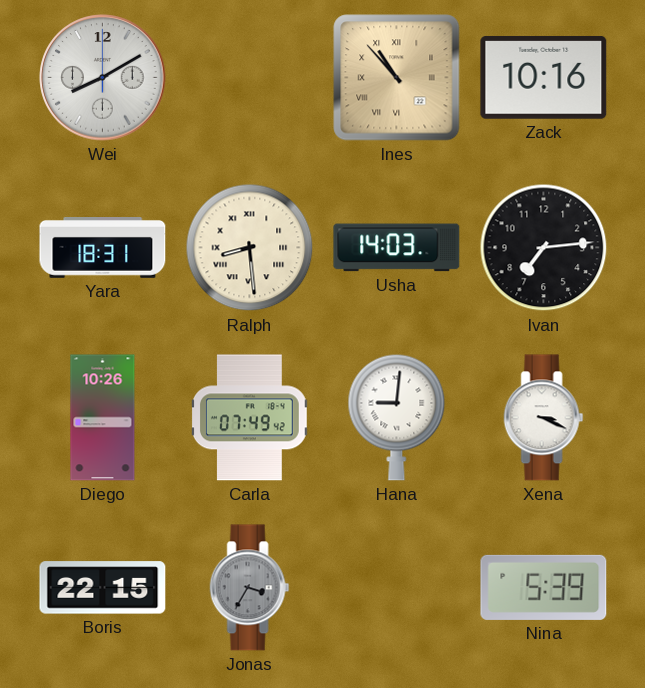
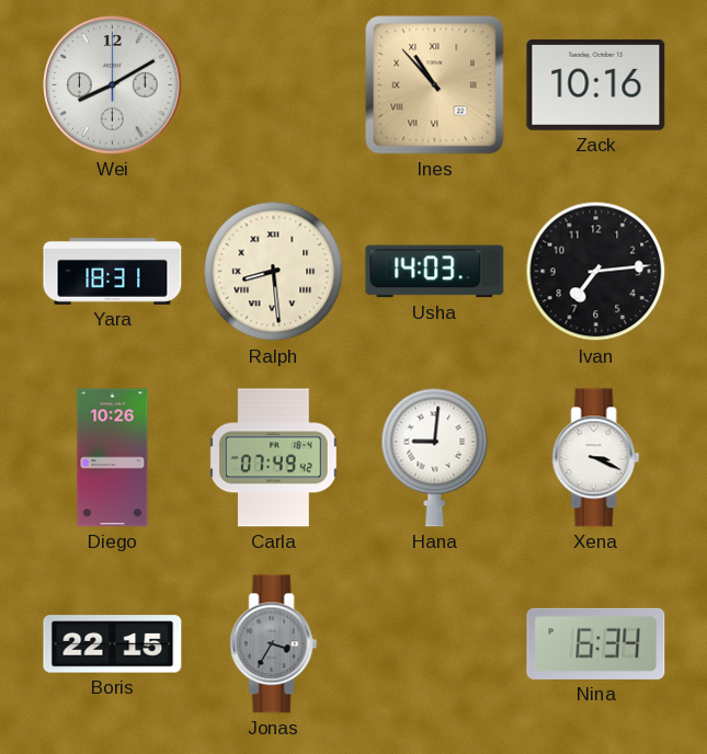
Nina: 5:39 -> 6:34
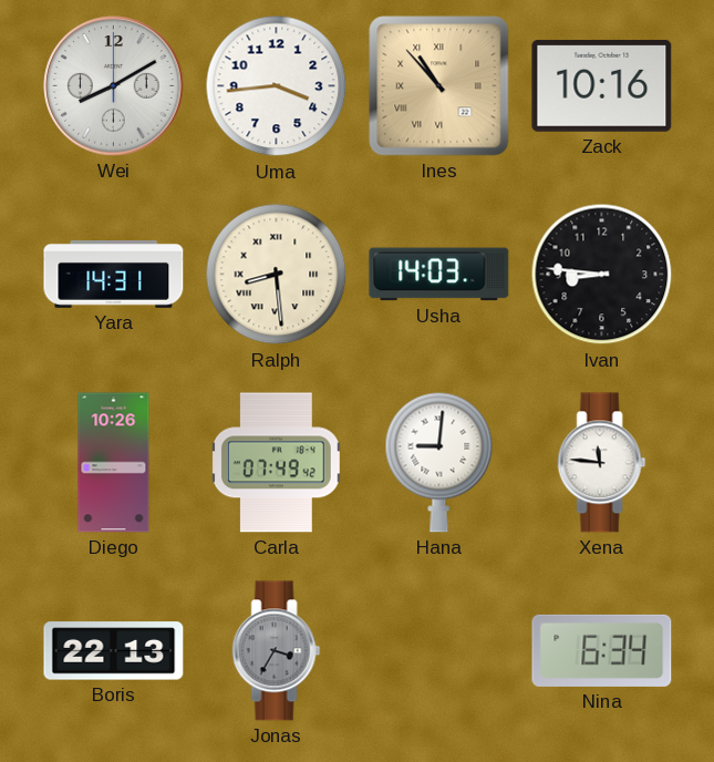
Uma: none -> 3:44
Yara: 18:31 -> 14:31
Ivan: 7:14 -> 8:46
Xena: 3:19 -> 11:46
Boris: 22:15 -> 22:13
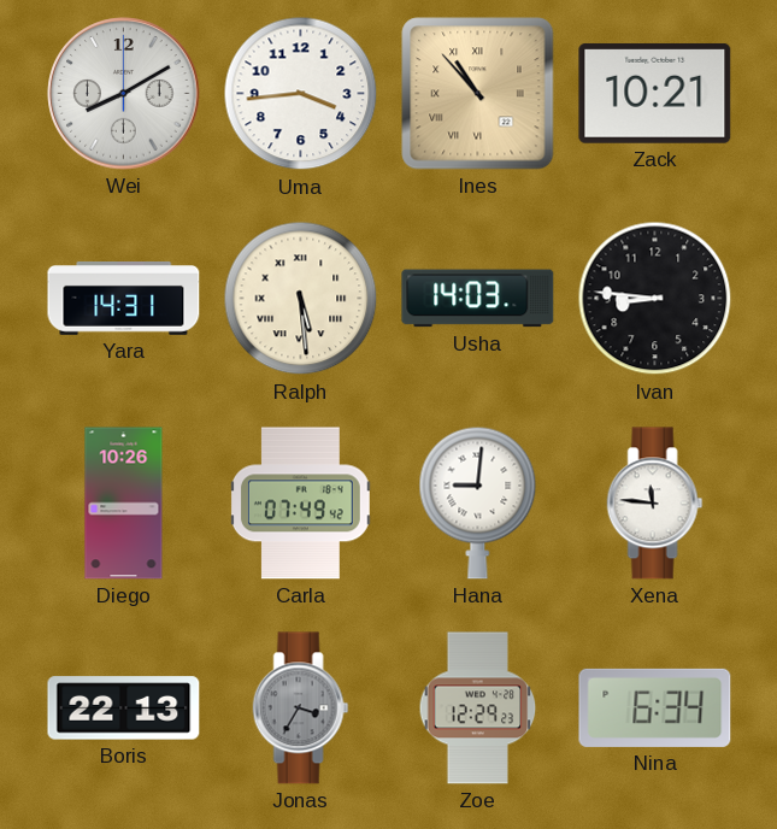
Zack: 10:16 -> 10:21
Ralph: 8:29 -> 5:29
Zoe: none -> 12:29
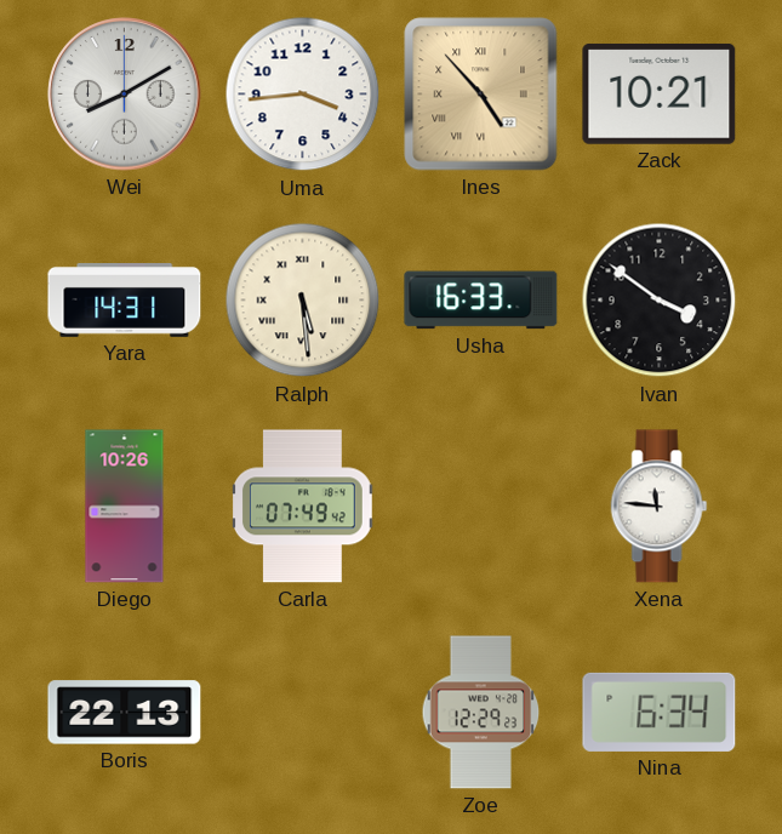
Ines: 10:53 -> 4:53
Usha: 14:03 -> 16:33
Ivan: 8:46 -> 3:51
Hana: 9:01 -> none
Jonas: 3:35 -> none
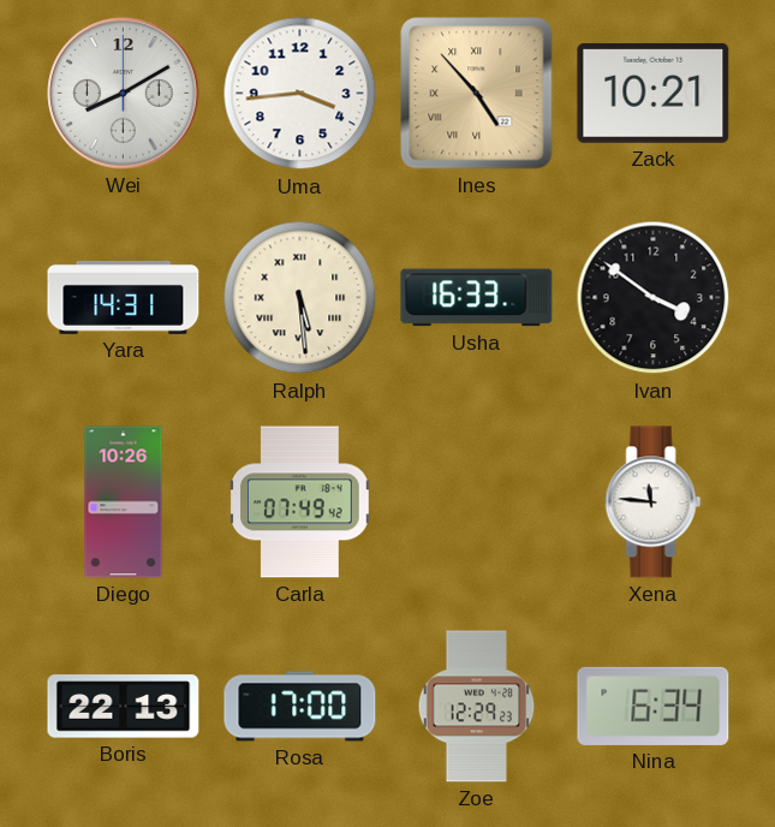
Rosa: none -> 17:00
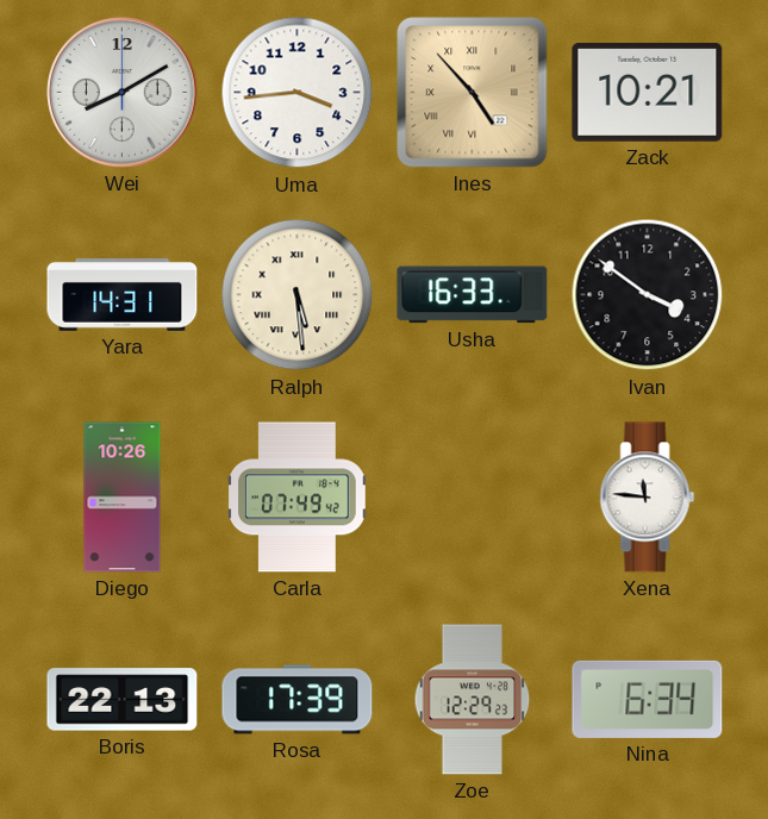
Rosa: 17:00 -> 17:39
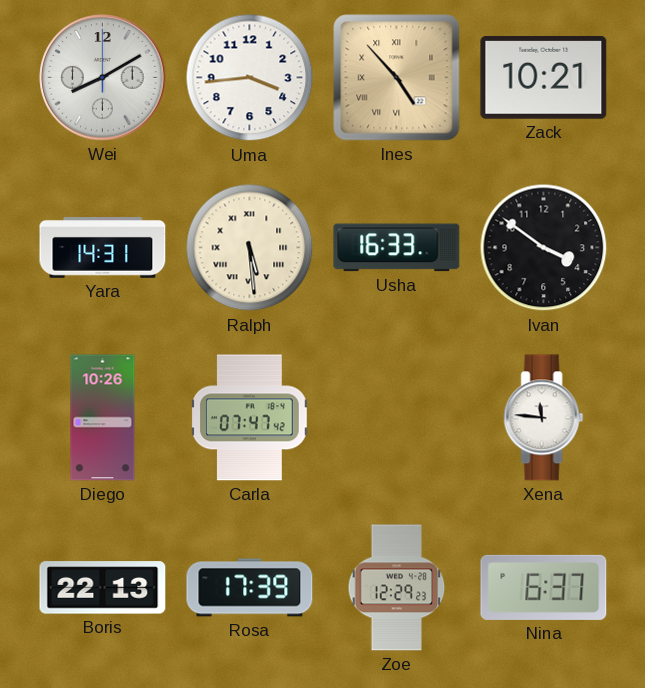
Carla: 07:49 -> 07:47
Nina: 6:34 -> 6:37
